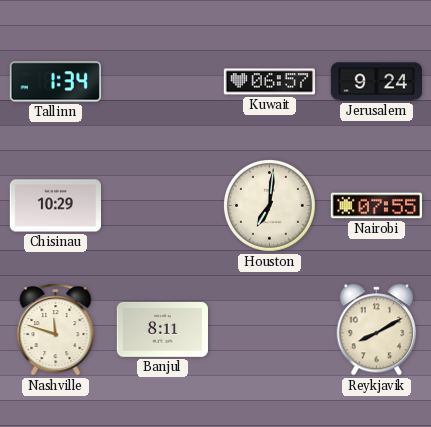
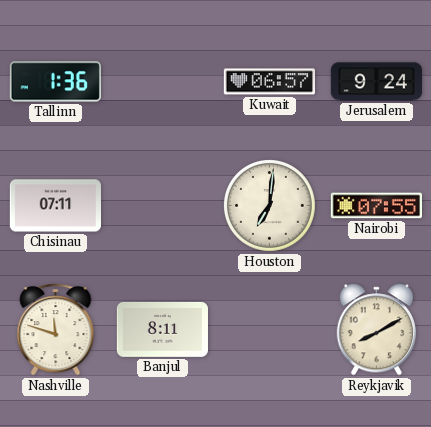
Tallinn: 1:34 -> 1:36
Chisinau: 10:29 -> 07:11
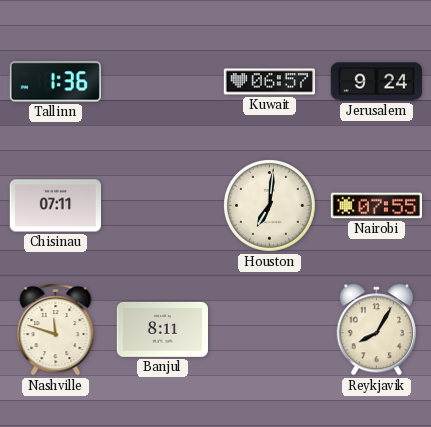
Reykjavik: 8:10 -> 8:05
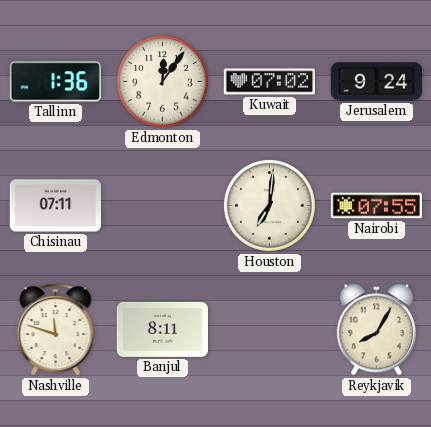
Edmonton: none -> 12:06
Kuwait: 06:57 -> 07:02
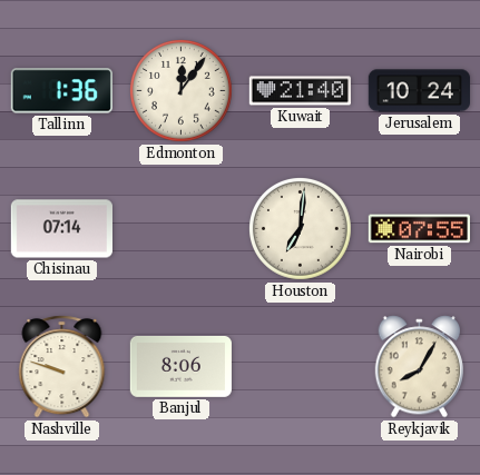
Kuwait: 07:02 -> 21:40
Jerusalem: 9:24 -> 10:24
Chisinau: 07:11 -> 07:14
Nashville: 11:48 -> 9:48
Banjul: 8:11 -> 8:06
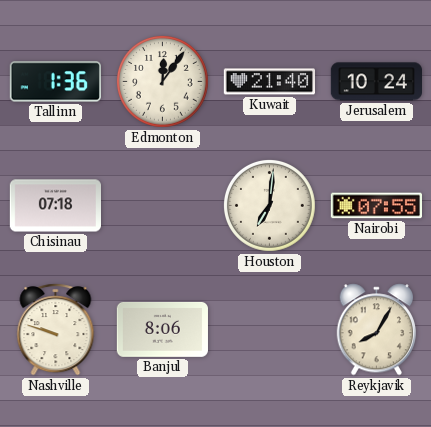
Chisinau: 07:14 -> 07:18
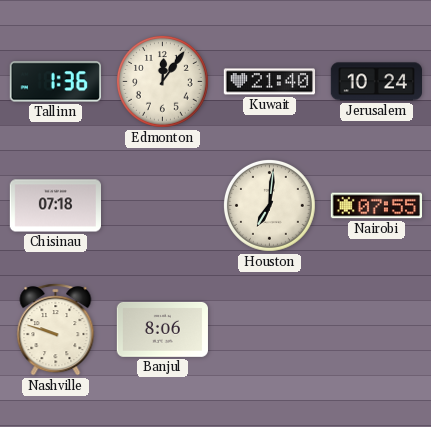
Reykjavik: 8:05 -> none
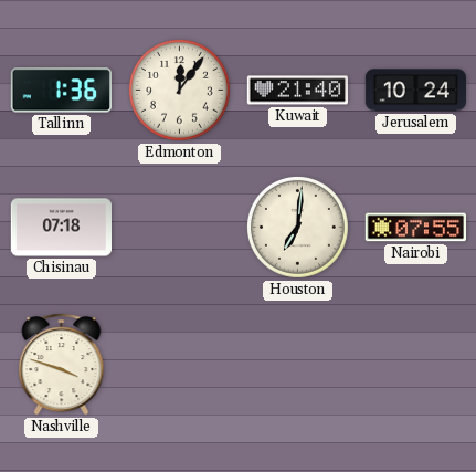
Nashville: 9:48 -> 3:48
Banjul: 8:06 -> none
